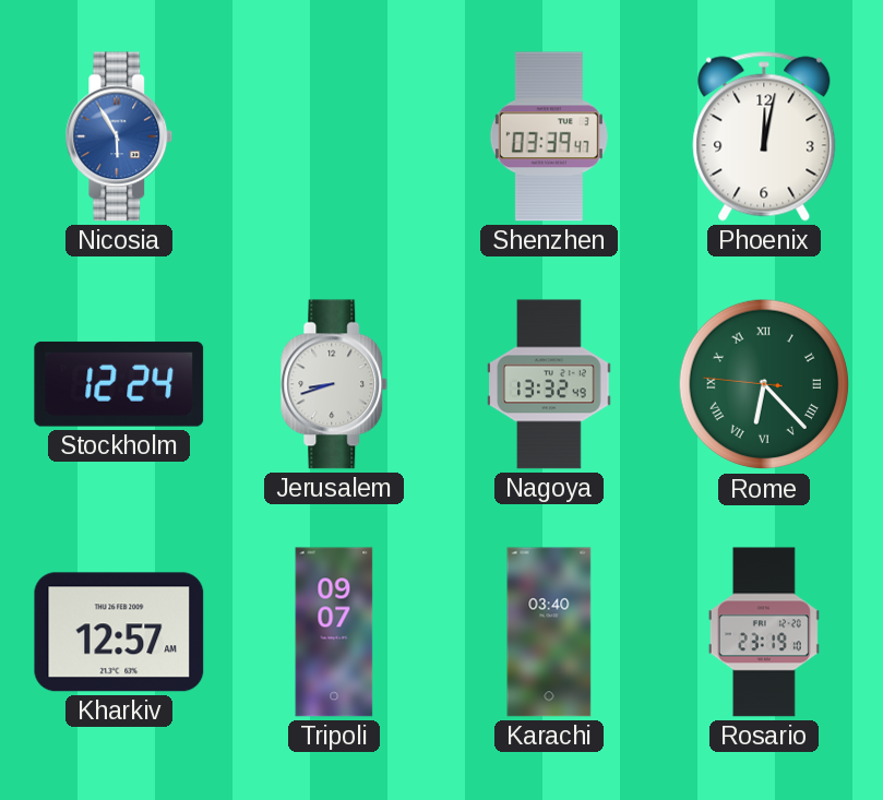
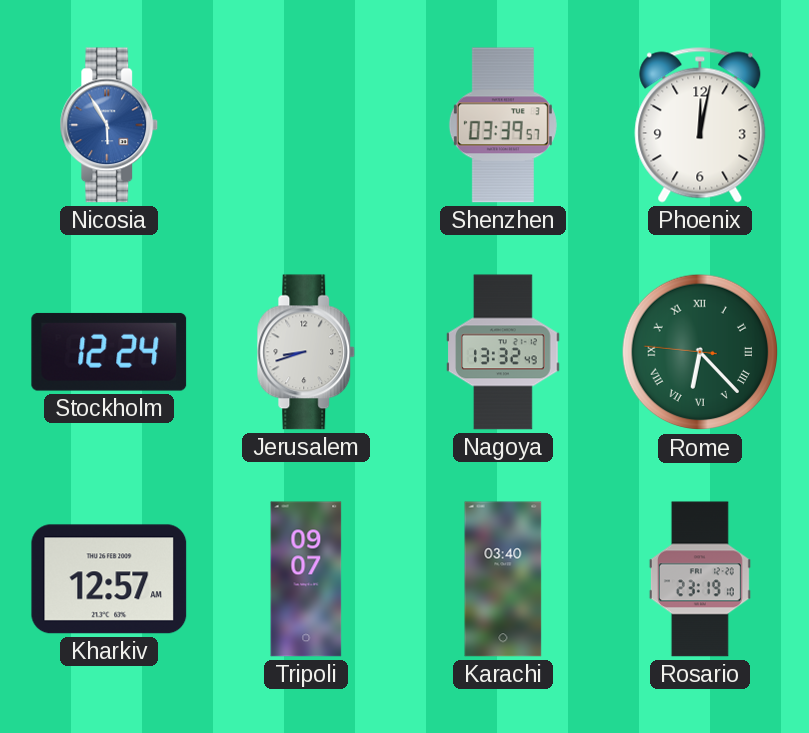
Shenzhen: 03:39:47 -> 03:39:57
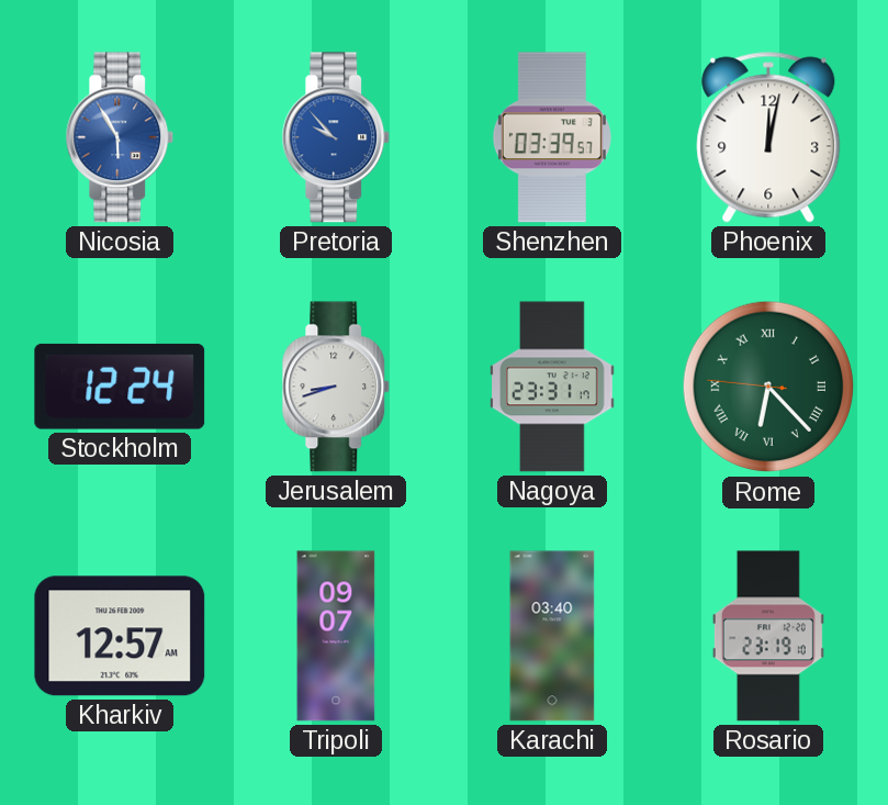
Pretoria: none -> 9:53
Nagoya: 13:32 -> 23:31
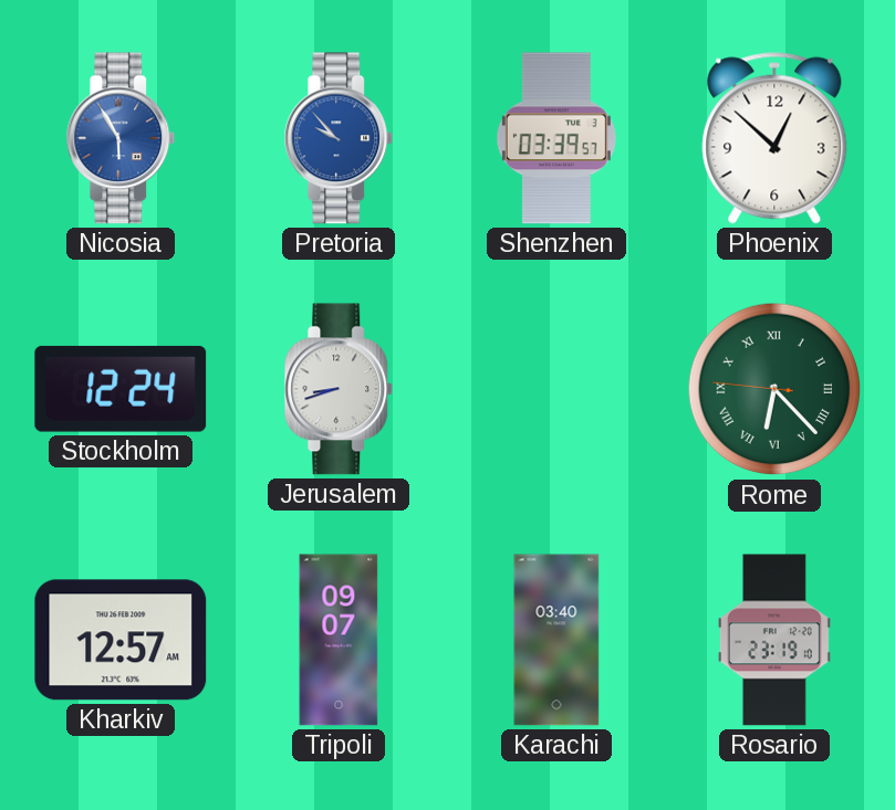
Phoenix: 12:02 -> 12:52
Nagoya: 23:31 -> none
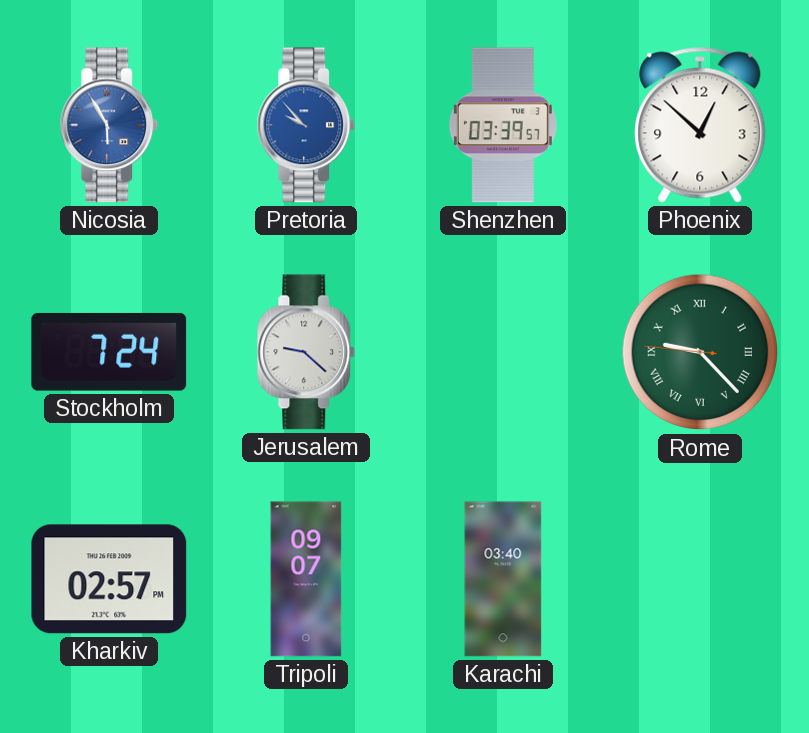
Stockholm: 12:24 -> 7:24
Jerusalem: 8:42 -> 9:22
Rome: 6:22 -> 9:22
Kharkiv: 12:57 -> 02:57
Rosario: 23:19 -> none
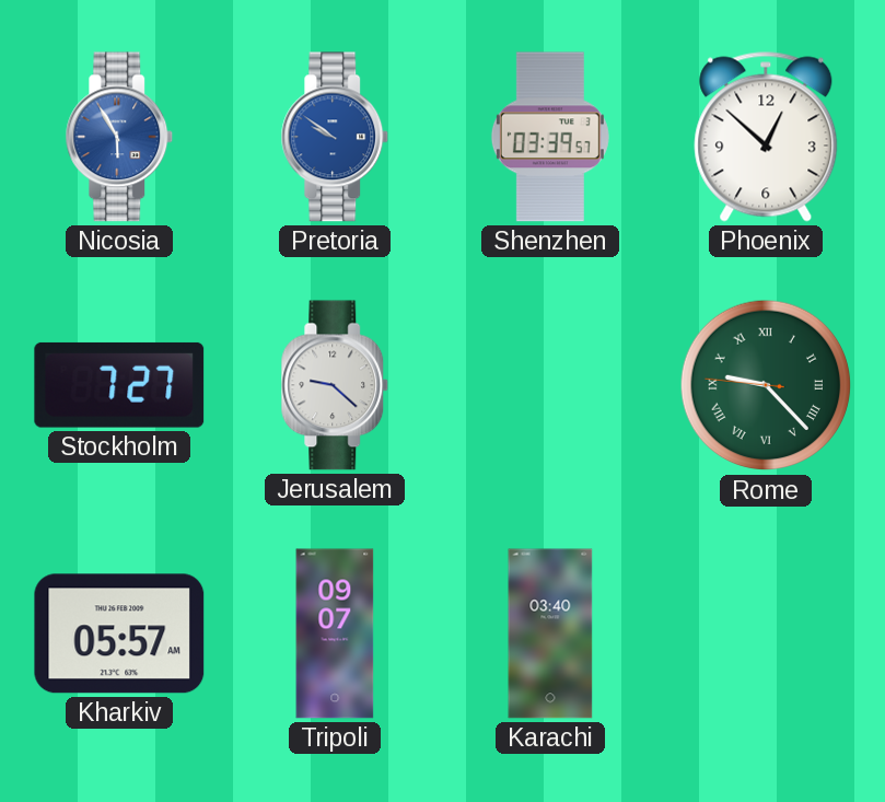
Pretoria: 9:53 -> 9:51
Stockholm: 7:24 -> 7:27
Kharkiv: 02:57 -> 05:57
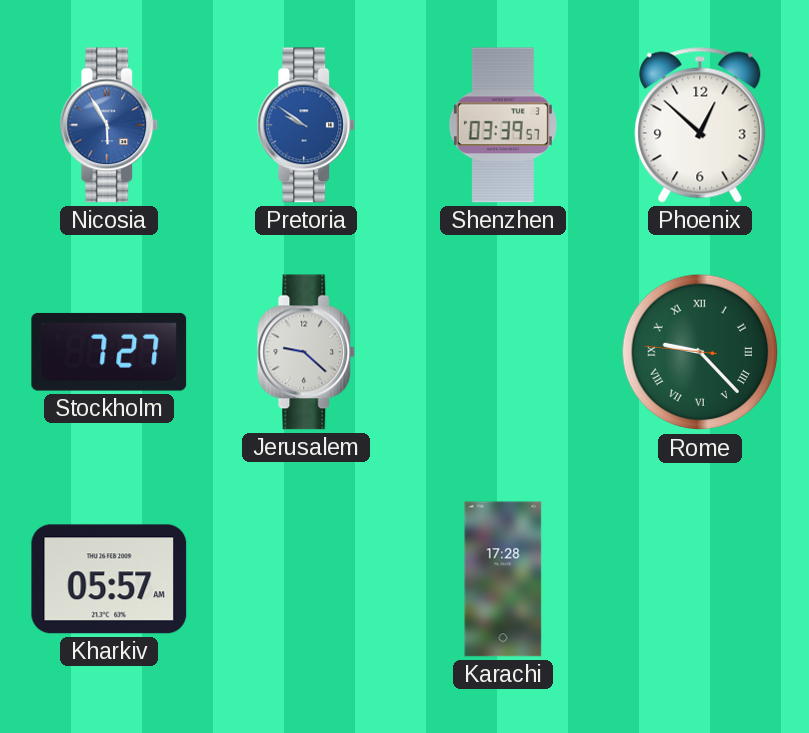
Tripoli: 09:07 -> none
Karachi: 03:40 -> 17:28
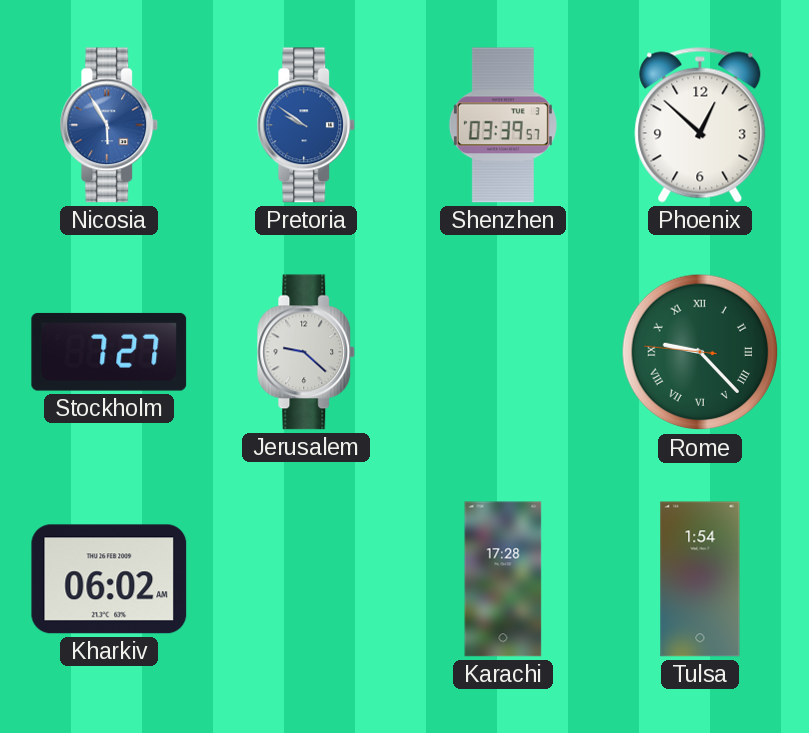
Kharkiv: 05:57 -> 06:02
Tulsa: none -> 1:54
